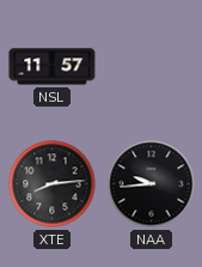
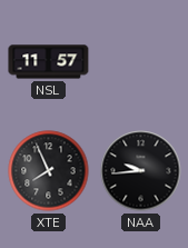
XTE: 8:14 -> 7:56
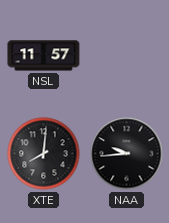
XTE: 7:56 -> 8:01
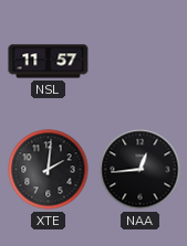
XTE: 8:01 -> 2:01
NAA: 9:44 -> 12:44
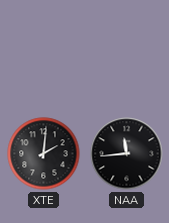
NSL: 11:57 -> none
NAA: 12:44 -> 11:44
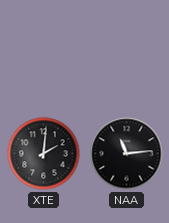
NAA: 11:44 -> 11:14
